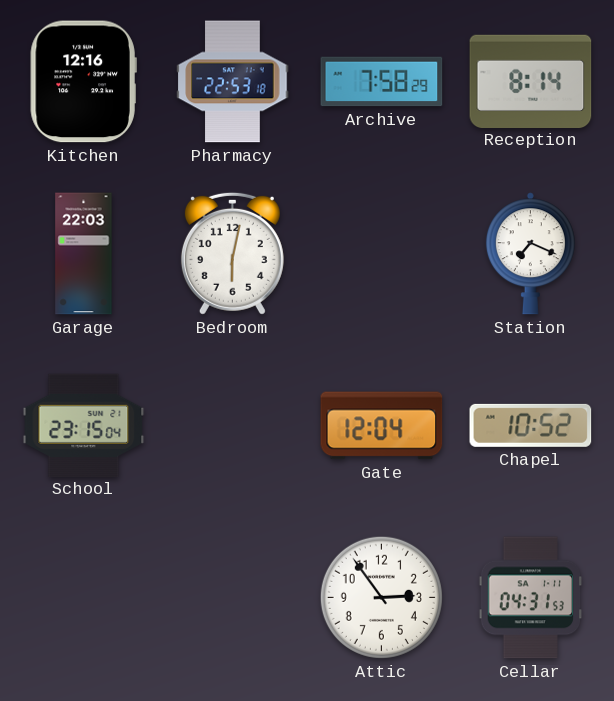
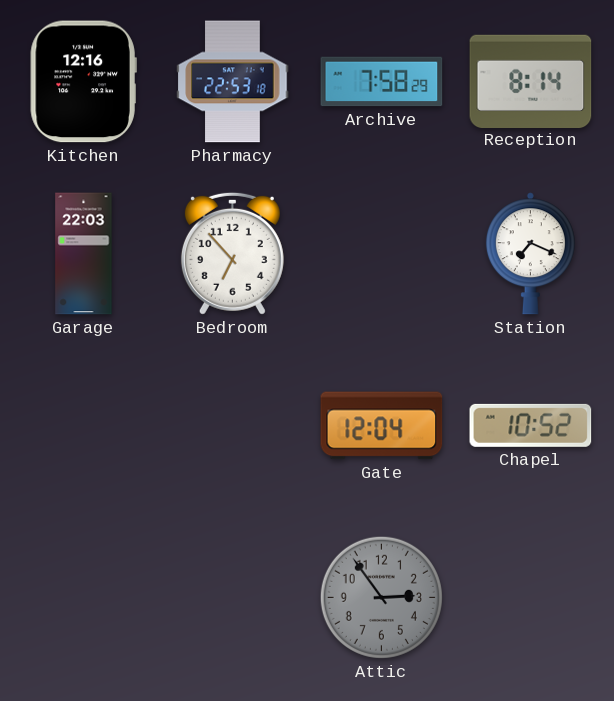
Bedroom: 6:02 -> 6:53
School: 23:15 -> none
Attic dial: white -> grey
Cellar: 04:31 -> none
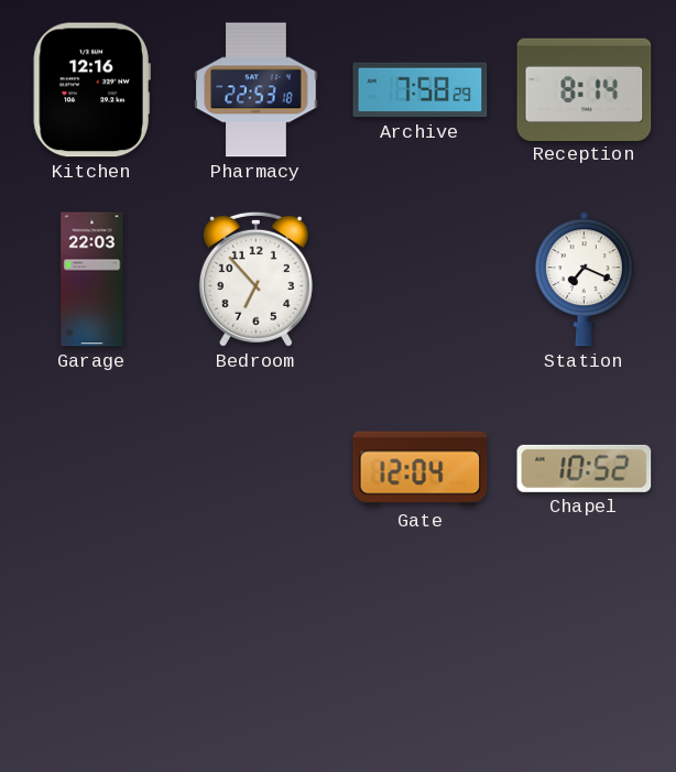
Attic: 2:54 -> none
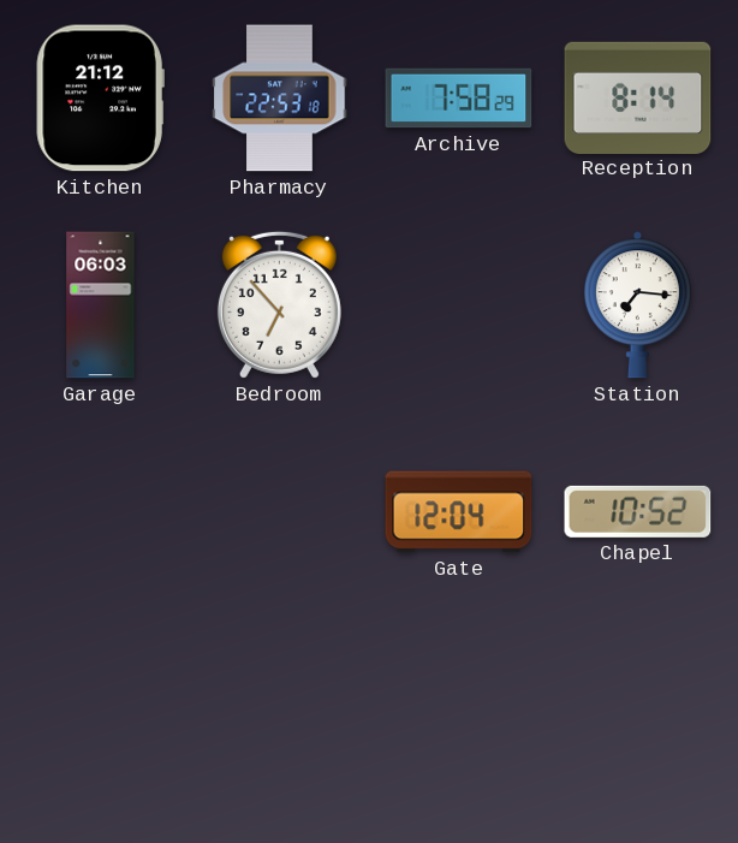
Kitchen: 12:16 -> 21:12
Garage: 22:03 -> 06:03
Station: 7:19 -> 7:16
